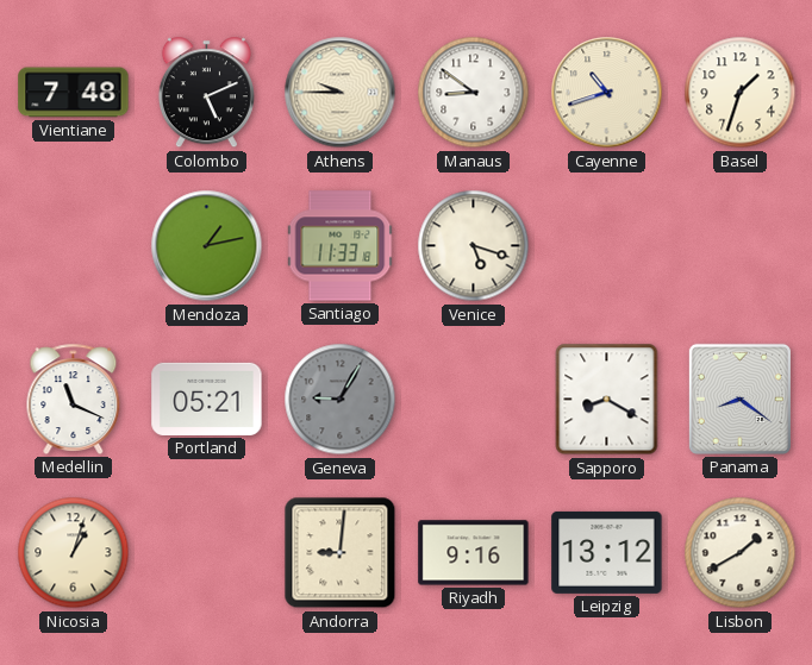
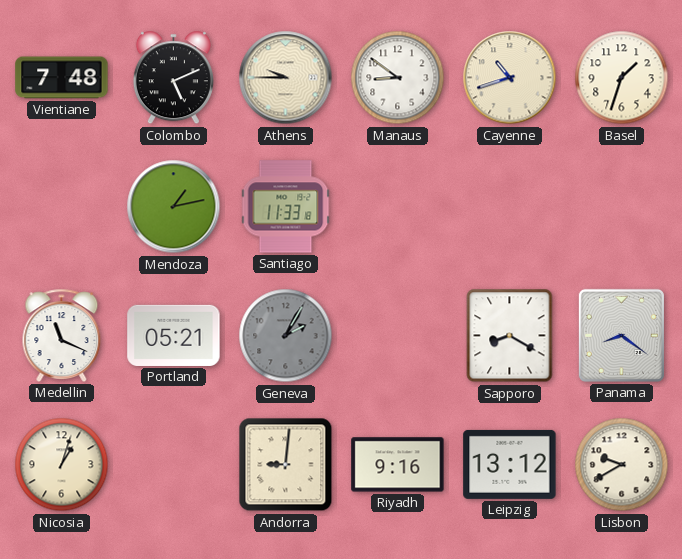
Venice: 5:18 -> none
Geneva: 9:05 -> 2:05
Lisbon: 1:40 -> 9:40
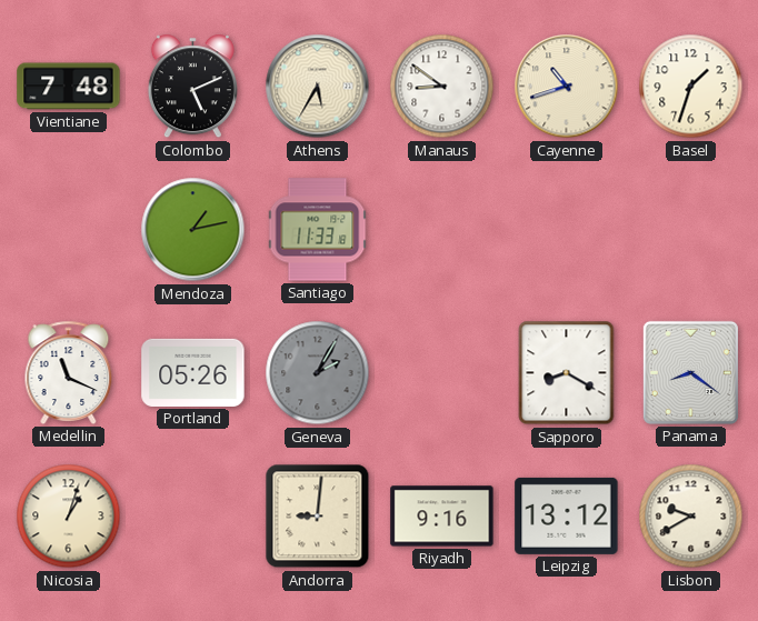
Athens: 9:45 -> 5:35
Portland: 05:21 -> 05:26
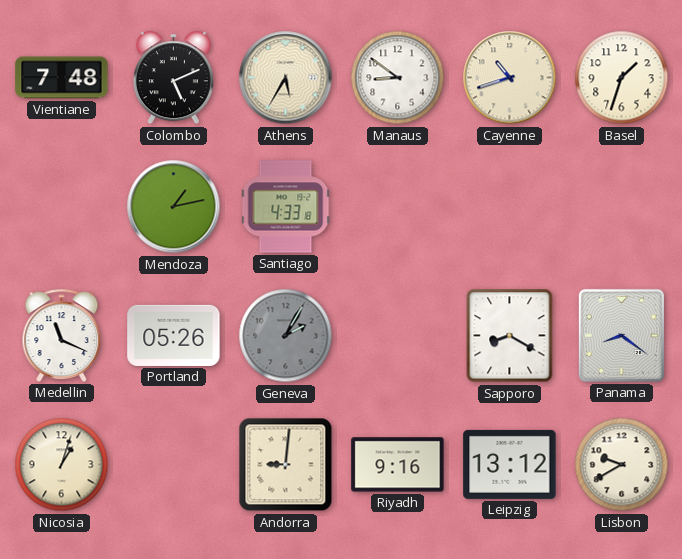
Santiago: 11:33 -> 4:33
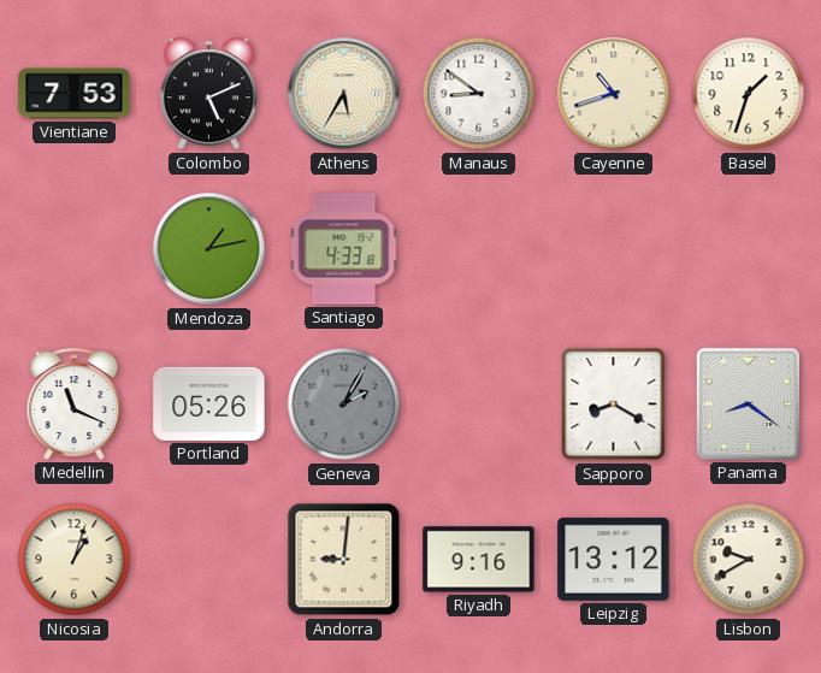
Vientiane: 7:48 -> 7:53
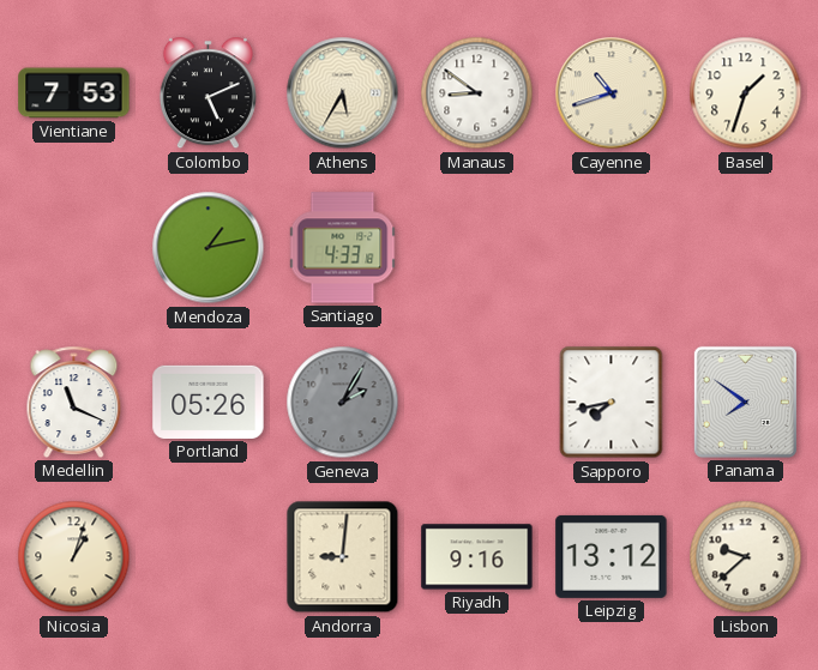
Sapporo: 8:20 -> 7:43
Panama: 8:21 -> 7:51
Lisbon: 9:40 -> 9:38
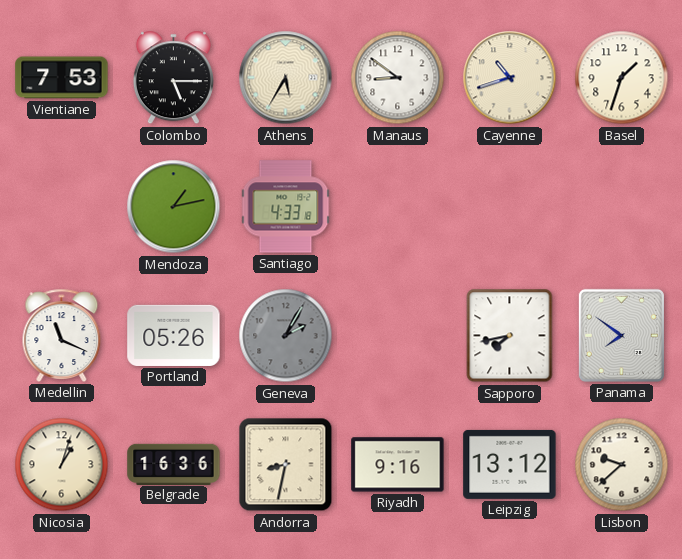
Colombo: 5:11 -> 5:15
Belgrade: none -> 16:36
Andorra: 9:01 -> 8:32
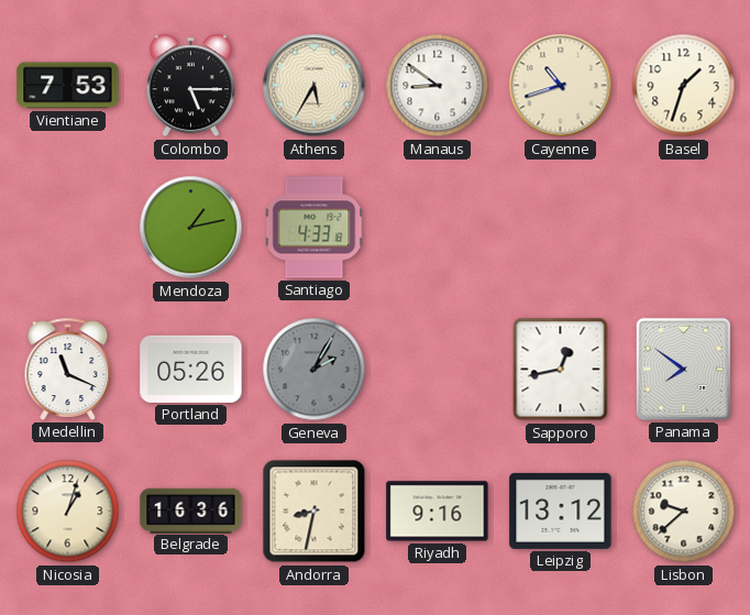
Sapporo: 7:43 -> 12:43
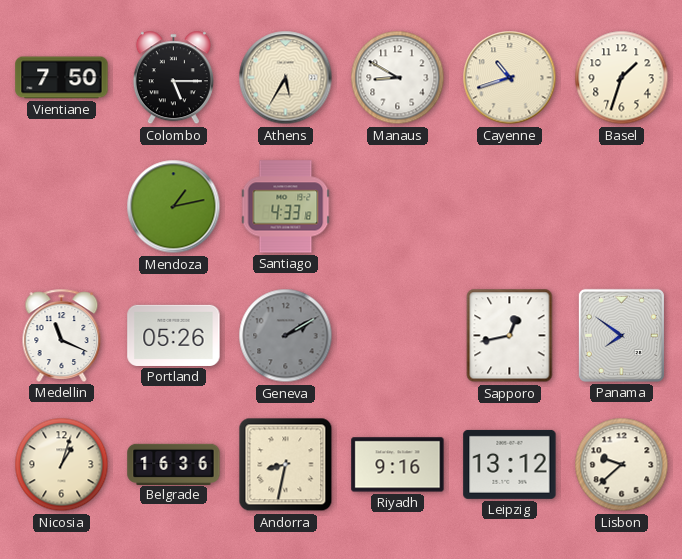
Vientiane: 7:53 -> 7:50
Manaus: 8:51 -> 8:50
Geneva: 2:05 -> 2:10
